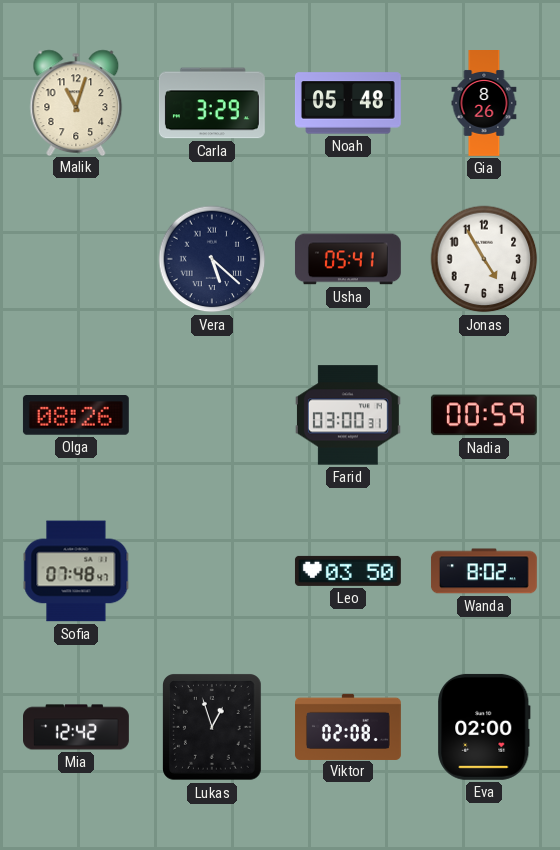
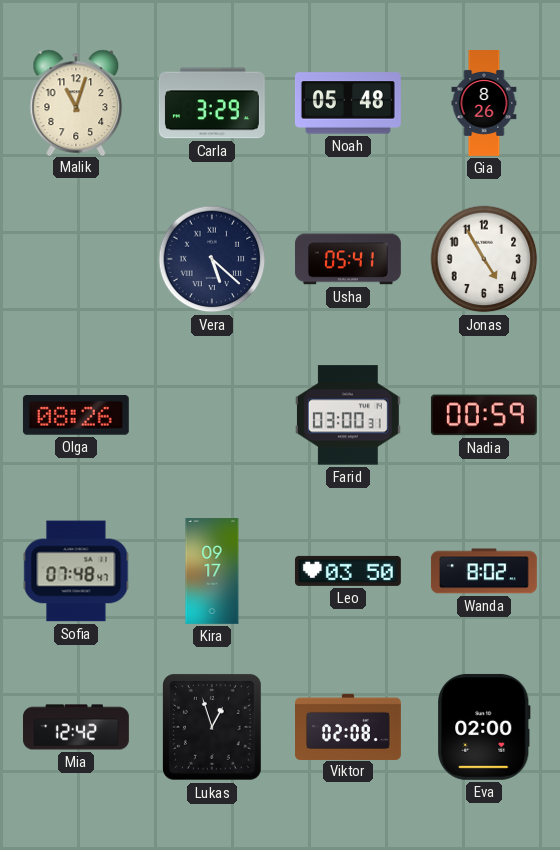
Kira: none -> 09:17
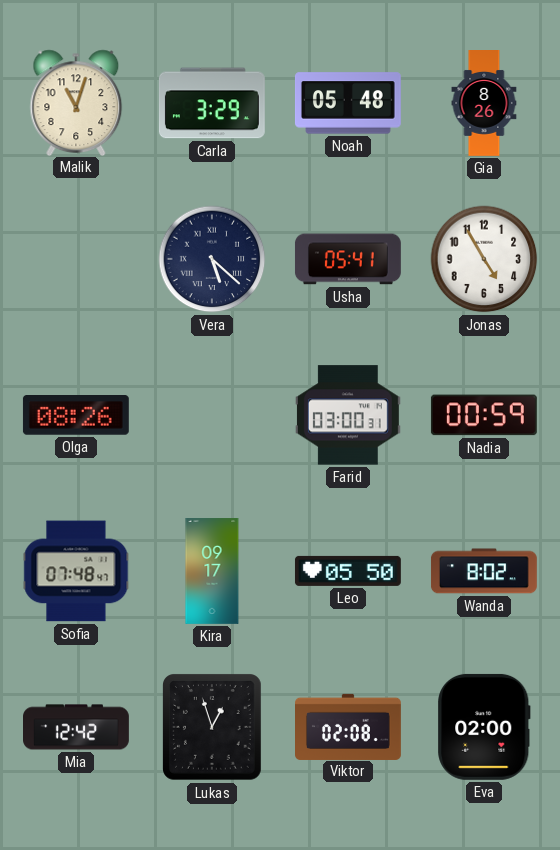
Leo: 03:50 -> 05:50
